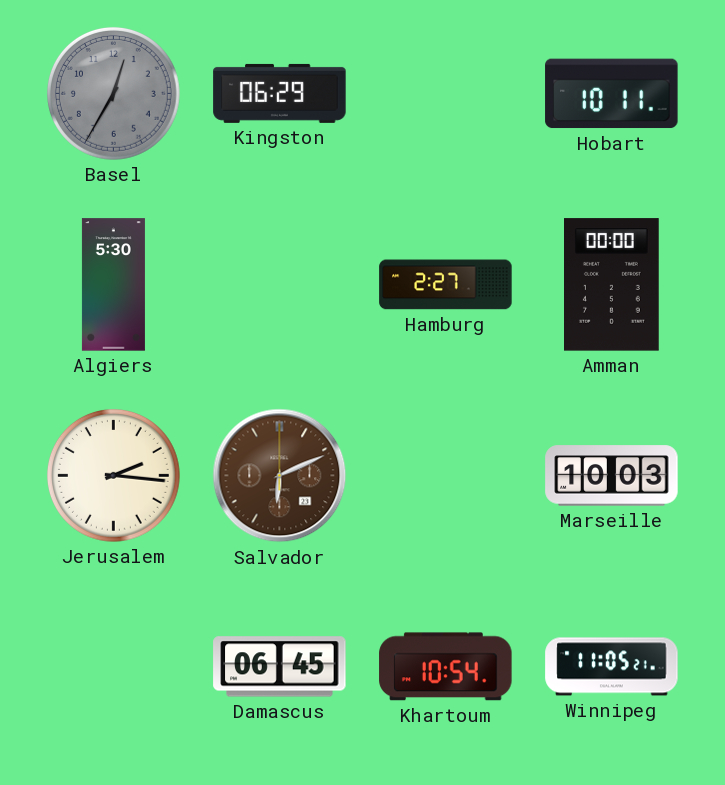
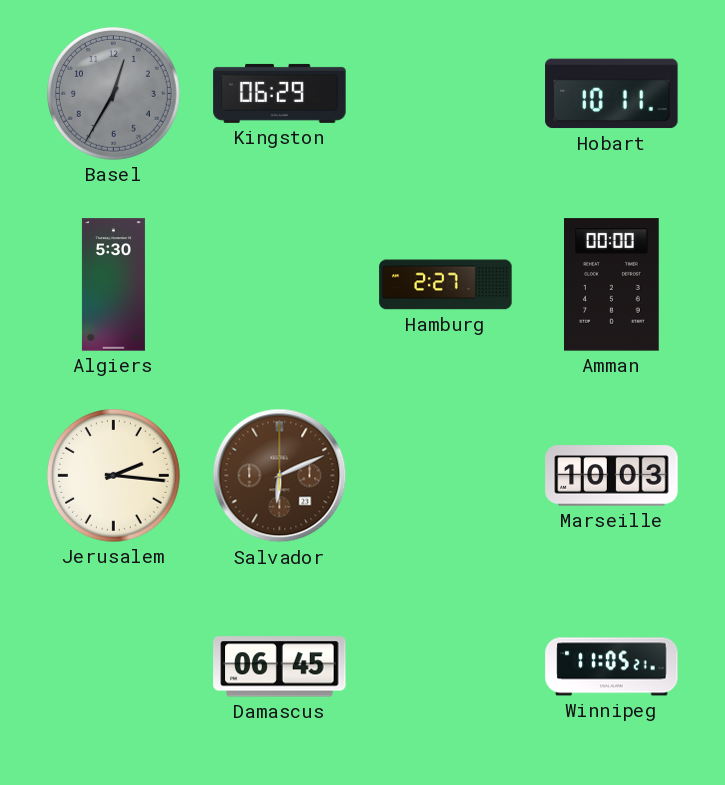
Khartoum: 10:54 -> none
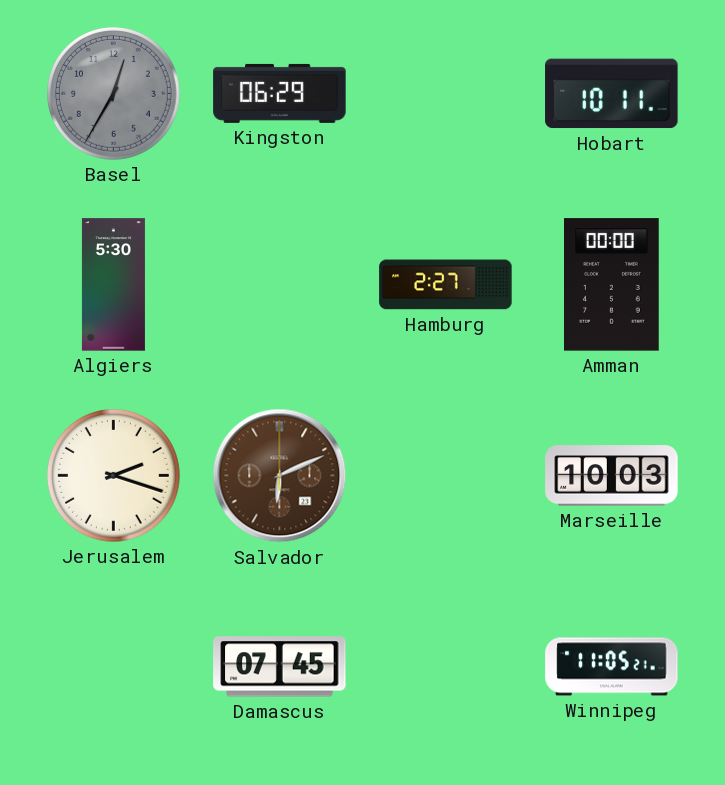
Jerusalem: 2:16 -> 2:18
Damascus: 06:45 -> 07:45
